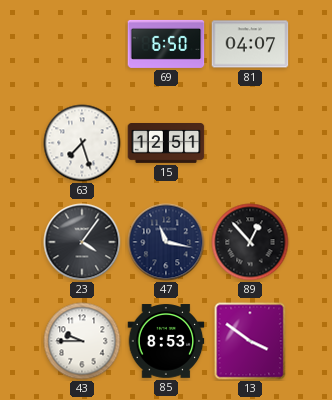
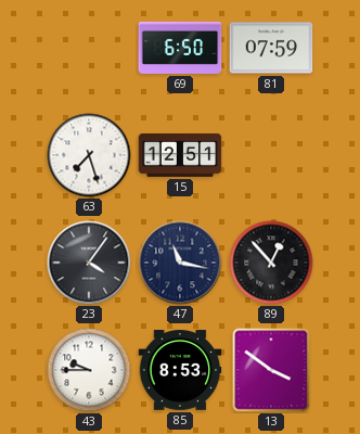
81: 04:07 -> 07:59
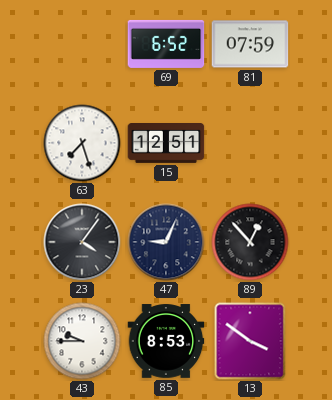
69: 6:50 -> 6:52
47: 11:17 -> 9:04
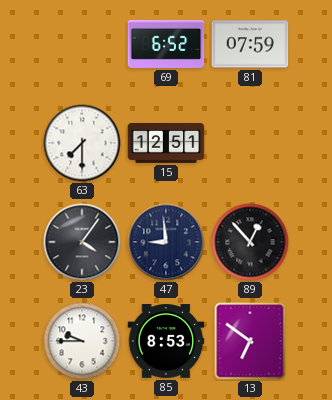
63: 7:27 -> 7:30
47: 9:04 -> 8:59
13: 3:51 -> 6:51
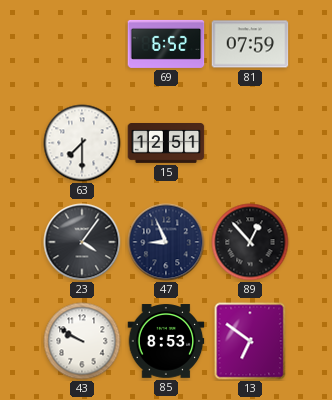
47: 8:59 -> 8:56
43: 9:45 -> 9:50
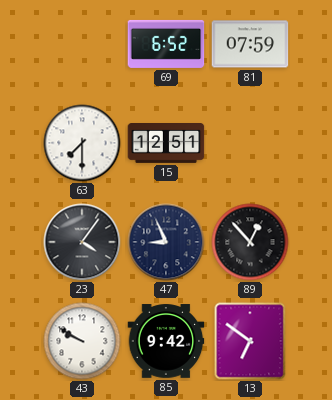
85: 8:53 -> 9:42
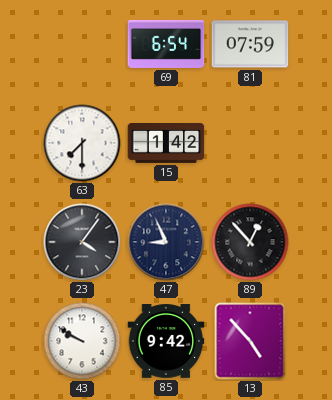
69: 6:52 -> 6:54
15: 12:51 -> 1:42
13: 6:51 -> 4:53
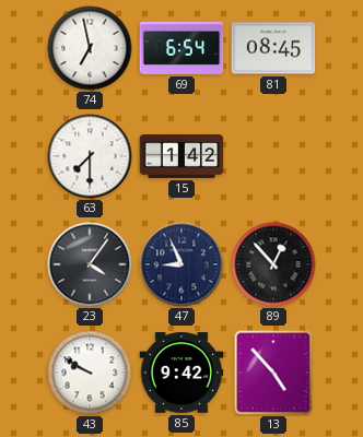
74: none -> 6:58
81: 07:59 -> 08:45
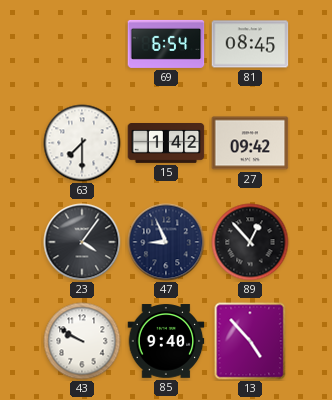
74: 6:58 -> none
27: none -> 09:42
85: 9:42 -> 9:40
